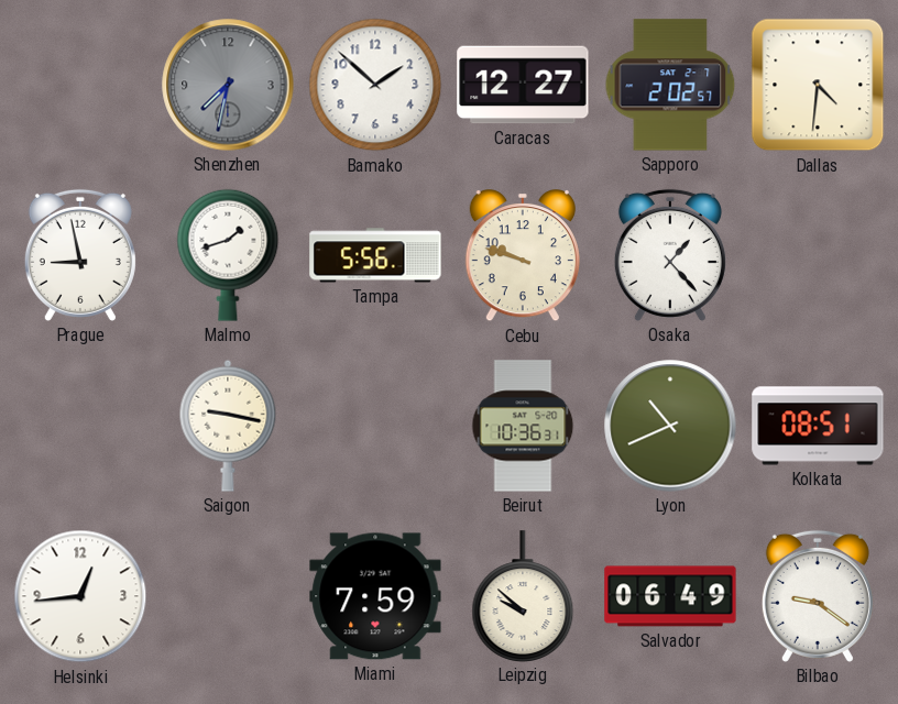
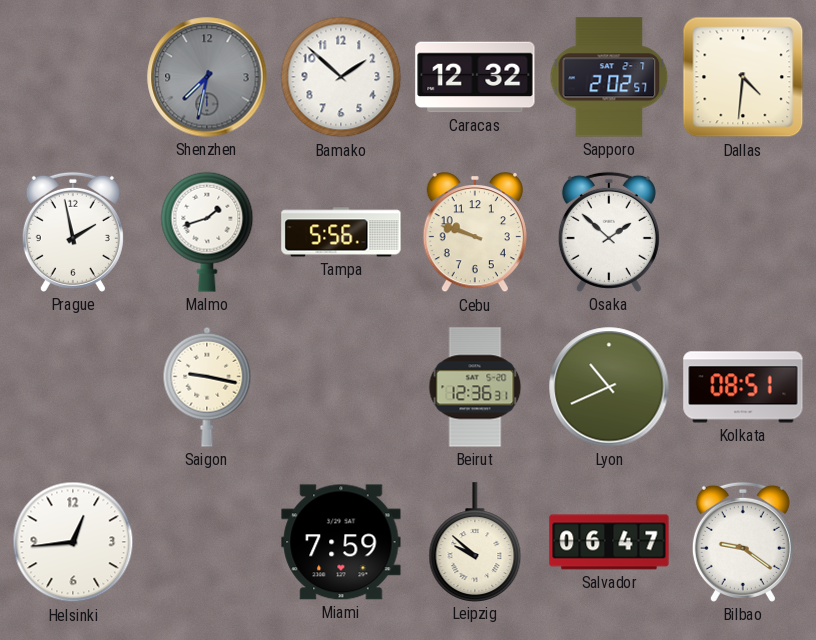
Caracas: 12:27 -> 12:32
Prague: 8:58 -> 1:58
Osaka: 1:23 -> 1:52
Beirut: 10:36 -> 12:36
Salvador: 06:49 -> 06:47
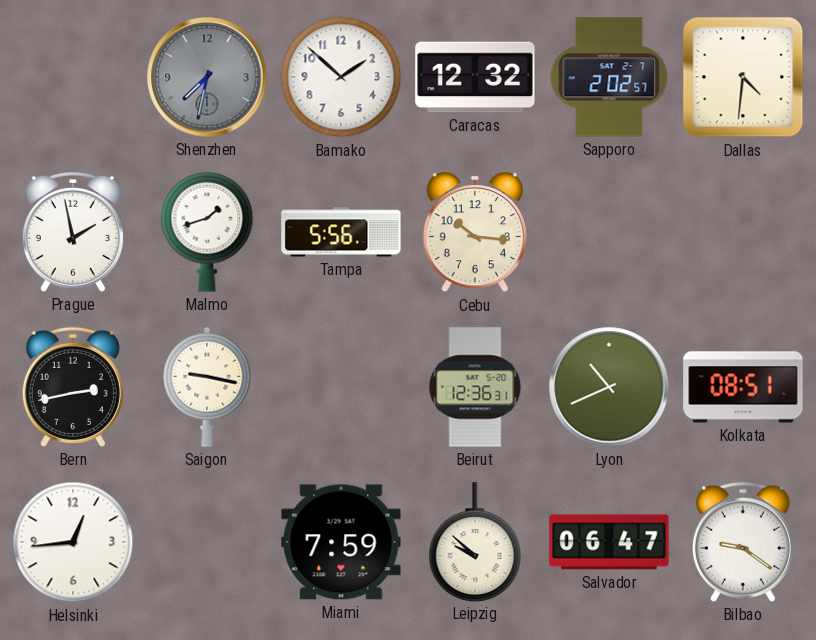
Cebu: 9:48 -> 10:16
Osaka: 1:52 -> none
Bern: none -> 2:43
